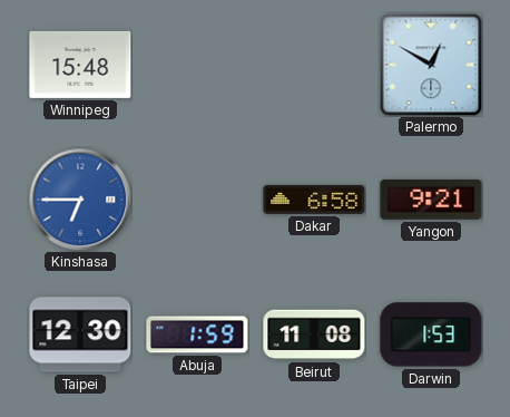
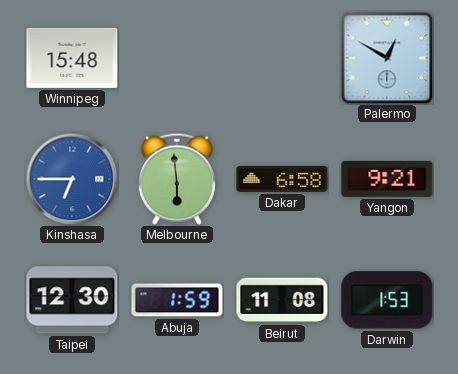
Melbourne: none -> 5:59
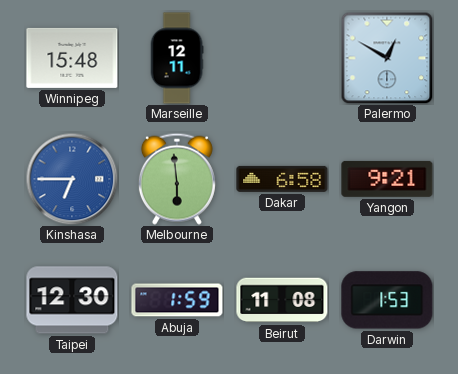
Marseille: none -> 12:11
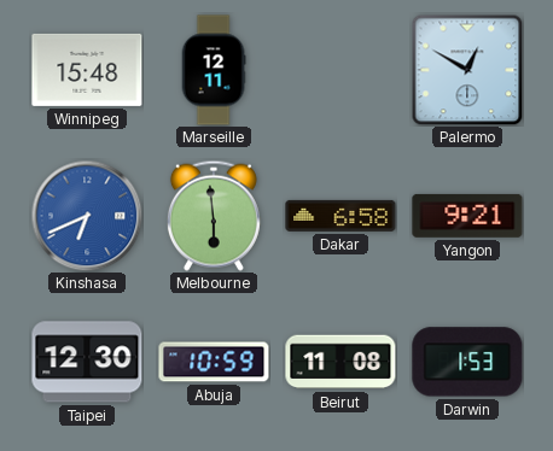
Kinshasa: 6:45 -> 6:41
Abuja: 1:59 -> 10:59
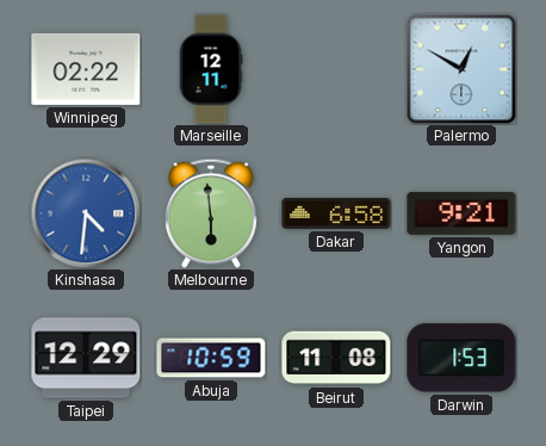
Winnipeg: 15:48 -> 02:22
Kinshasa: 6:41 -> 4:31
Taipei: 12:30 -> 12:29
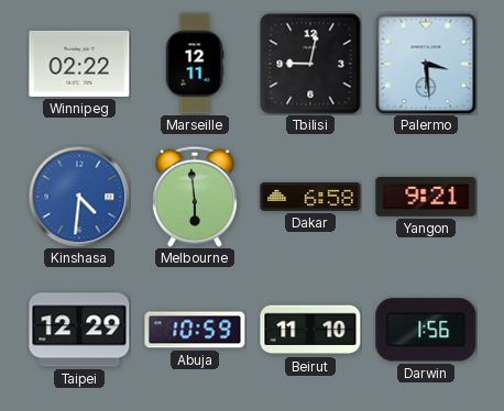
Tbilisi: none -> 9:02
Palermo: 12:50 -> 3:29
Beirut: 11:08 -> 11:10
Darwin: 1:53 -> 1:56
